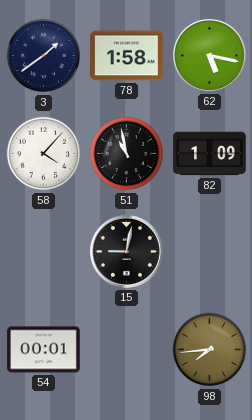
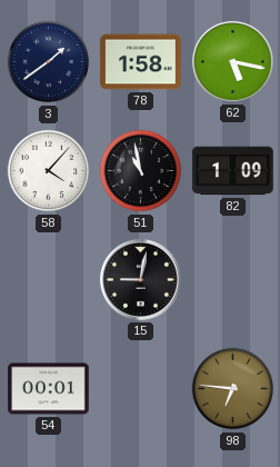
98: 7:44 -> 6:46
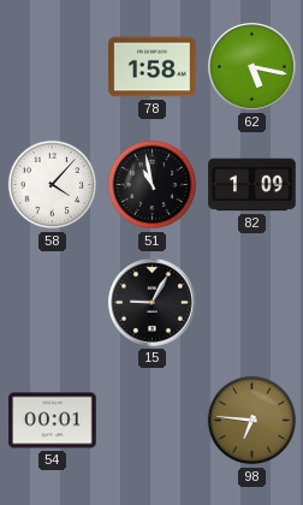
3: 1:39 -> none
15: 9:02 -> 9:05
